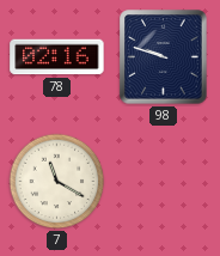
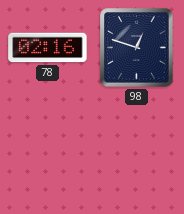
98: 9:48 -> 12:48
7: 11:20 -> none
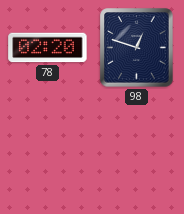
78: 02:16 -> 02:20
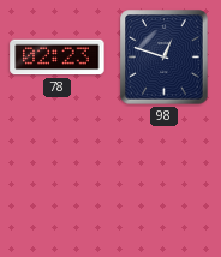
78: 02:20 -> 02:23
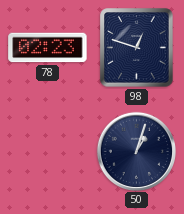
50: none -> 1:03
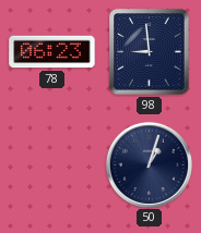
78: 02:23 -> 06:23
98: 12:48 -> 8:59
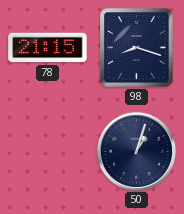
78: 06:23 -> 21:15
98: 8:59 -> 8:18
